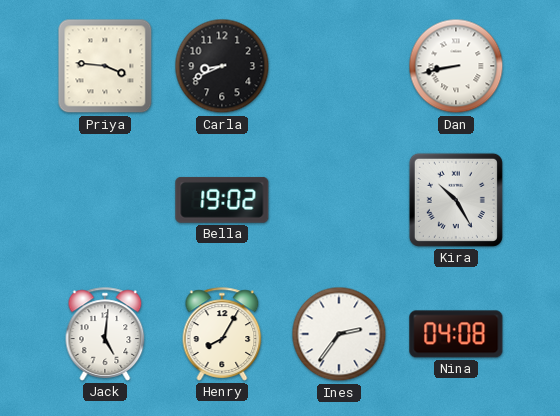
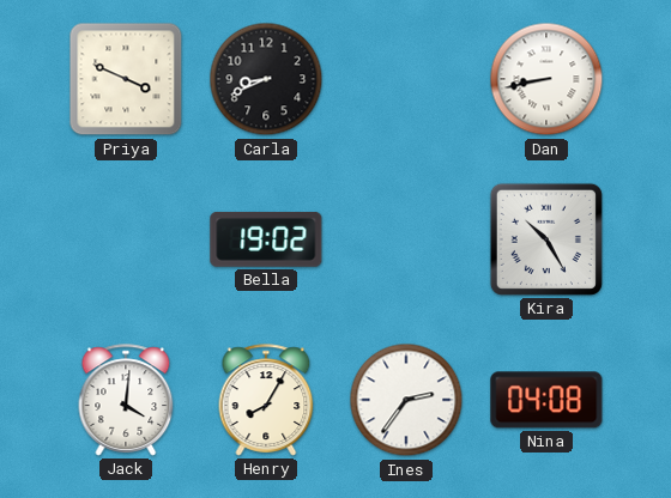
Priya: 3:46 -> 3:49
Jack: 5:01 -> 4:01
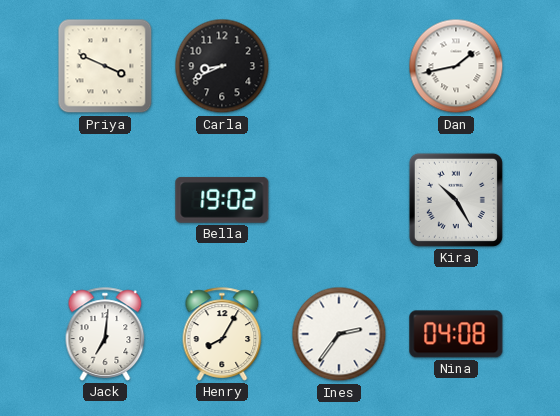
Dan: 8:43 -> 1:43
Jack: 4:01 -> 7:01
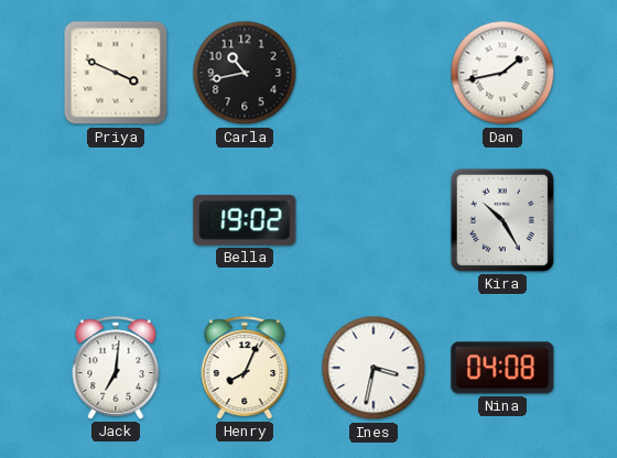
Carla: 8:41 -> 10:43
Henry: 8:05 -> 8:04
Ines: 2:36 -> 3:32
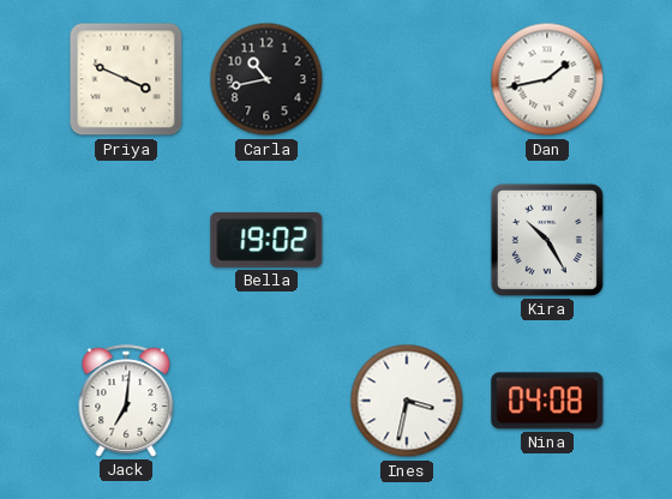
Henry: 8:04 -> none
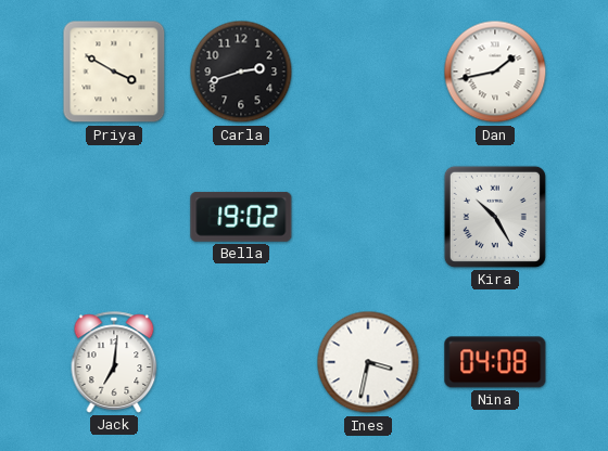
Priya: 3:49 -> 3:50
Carla: 10:43 -> 2:42
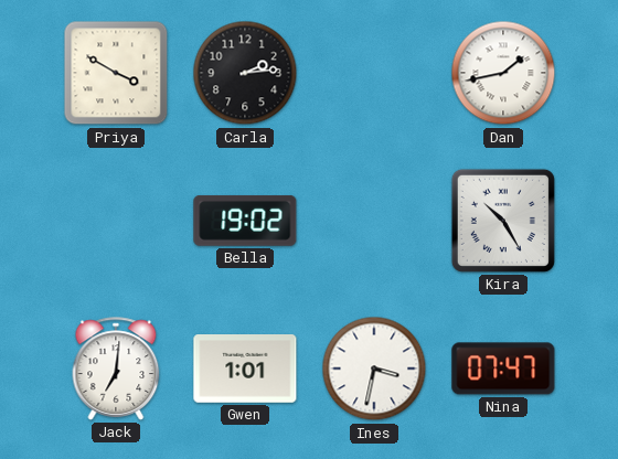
Carla: 2:42 -> 2:14
Gwen: none -> 1:01
Nina: 04:08 -> 07:47
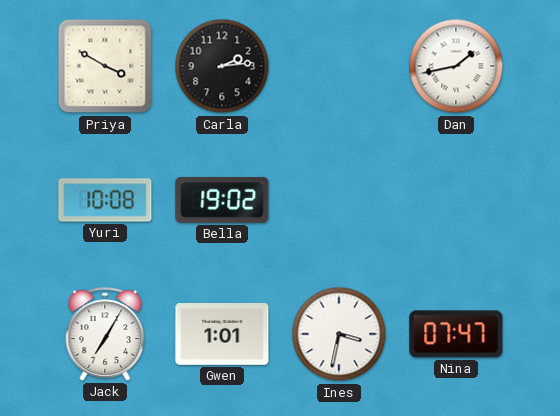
Yuri: none -> 10:08
Kira: 10:25 -> none
Jack: 7:01 -> 7:05
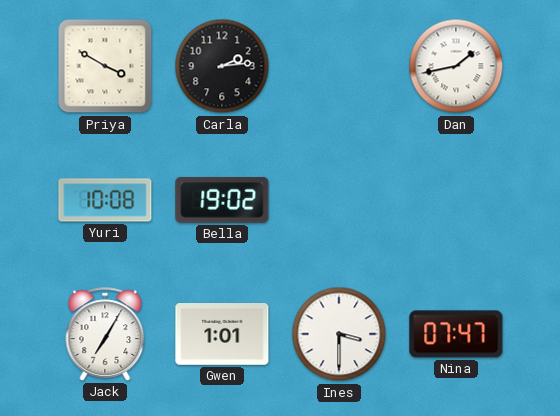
Ines: 3:32 -> 3:30
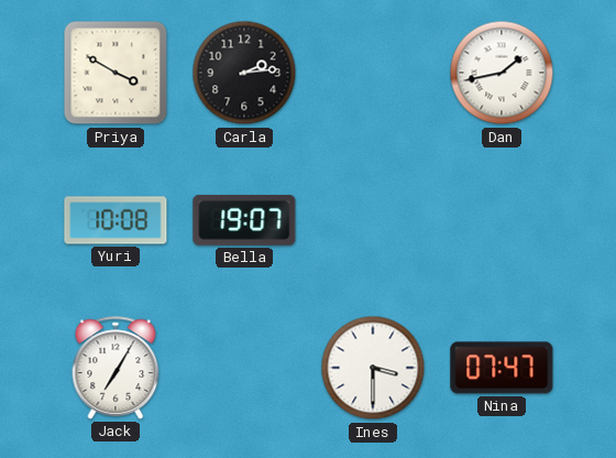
Bella: 19:02 -> 19:07
Gwen: 1:01 -> none
